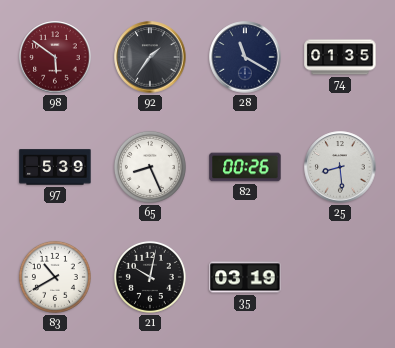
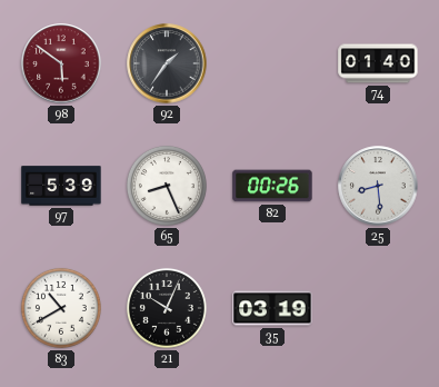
28: 11:20 -> none
74: 01:35 -> 01:40
21: 10:02 -> 10:04
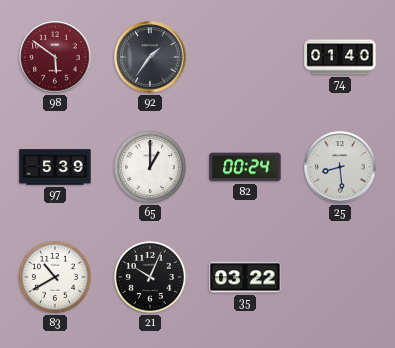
65: 8:26 -> 1:00
82: 00:26 -> 00:24
35: 03:19 -> 03:22
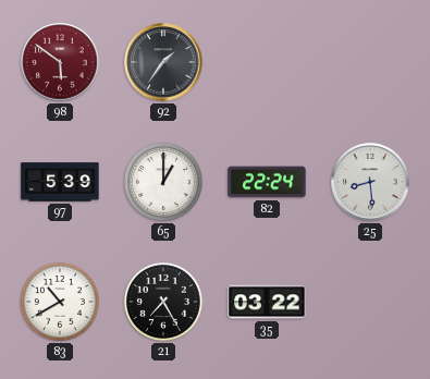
74: 01:40 -> none
82: 00:24 -> 22:24
21: 10:04 -> 7:25
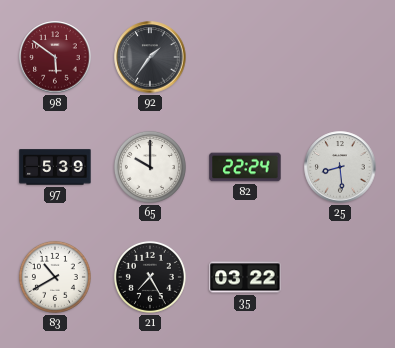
65: 1:00 -> 10:00
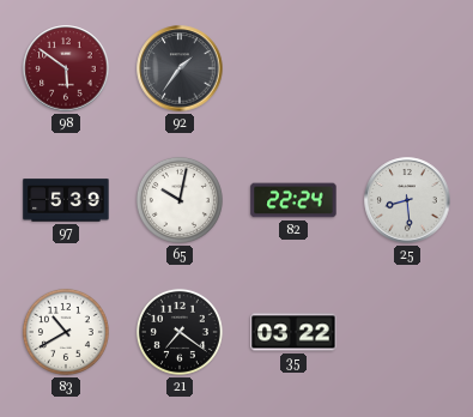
65: 10:00 -> 10:02
21: 7:25 -> 7:21
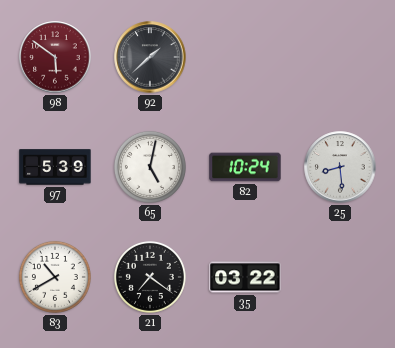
92: 1:36 -> 1:38
65: 10:02 -> 5:02
82: 22:24 -> 10:24
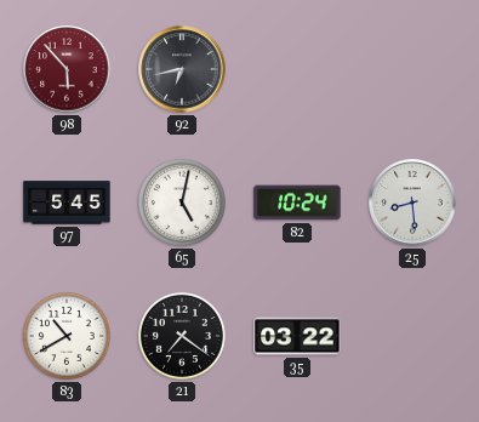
98: 5:51 -> 5:53
92: 1:38 -> 6:43
97: 5:39 -> 5:45
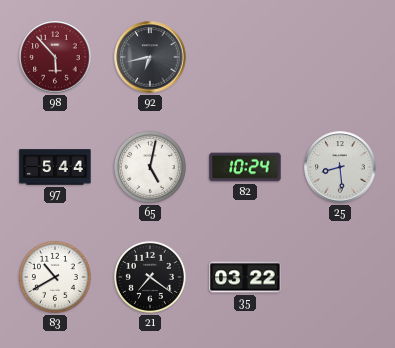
97: 5:45 -> 5:44
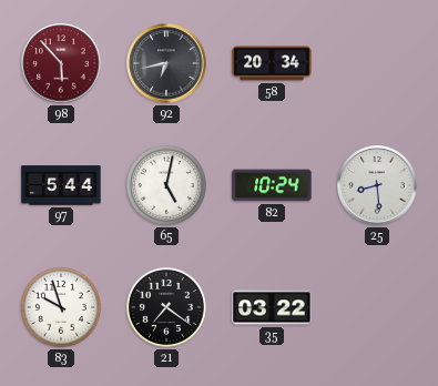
58: none -> 20:34
83: 10:40 -> 9:57
